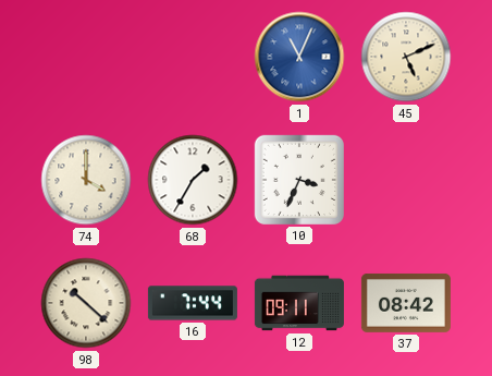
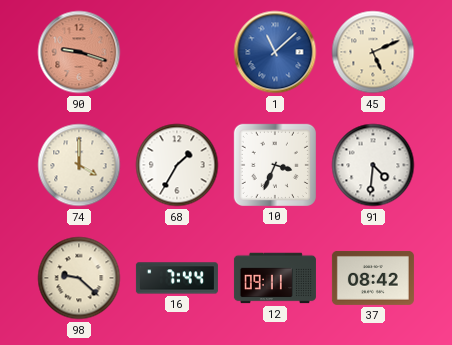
90: none -> 9:18
1: 11:04 -> 11:08
91: none -> 4:31
98: 10:22 -> 9:22
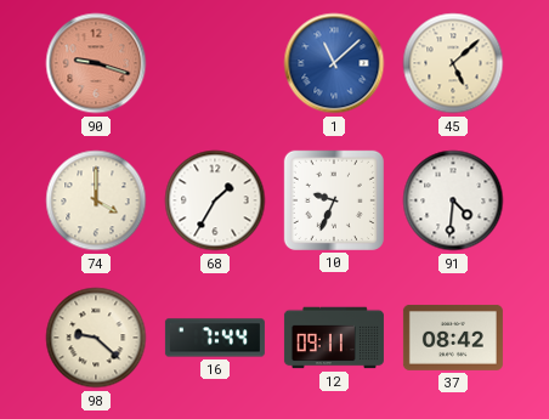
45: 5:11 -> 5:08
10: 3:34 -> 9:34
